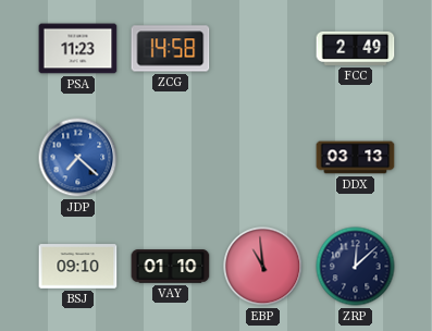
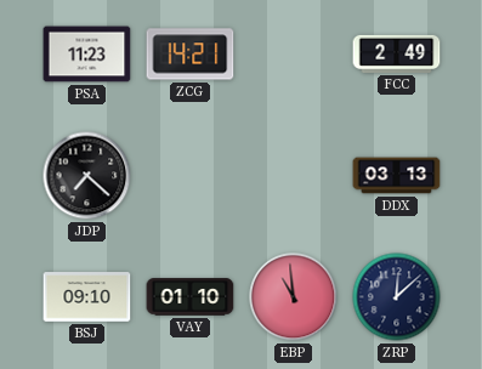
ZCG: 14:58 -> 14:21
JDP dial: blue -> black
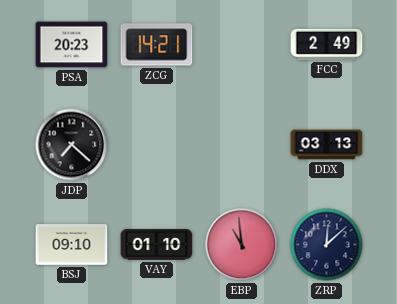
PSA: 11:23 -> 20:23
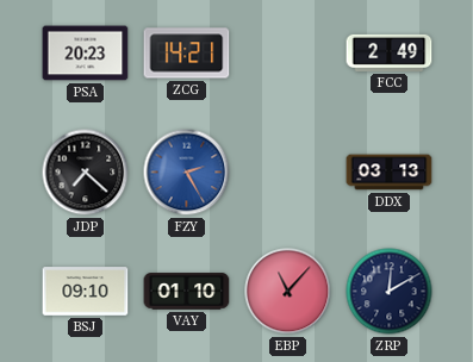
FZY: none -> 2:25
EBP: 10:59 -> 11:07
ZRP: 12:08 -> 12:10
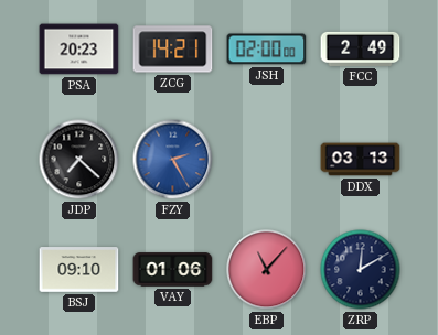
JSH: none -> 02:00
VAY: 01:10 -> 01:06
